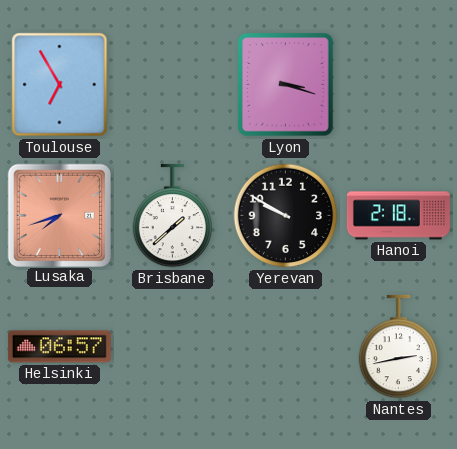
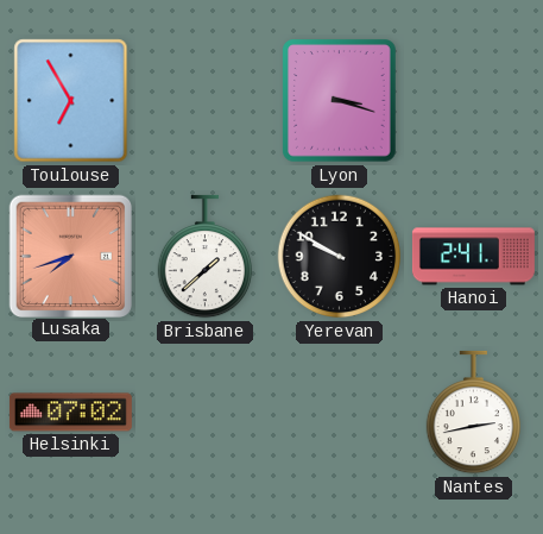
Hanoi: 2:18 -> 2:41
Helsinki: 06:57 -> 07:02
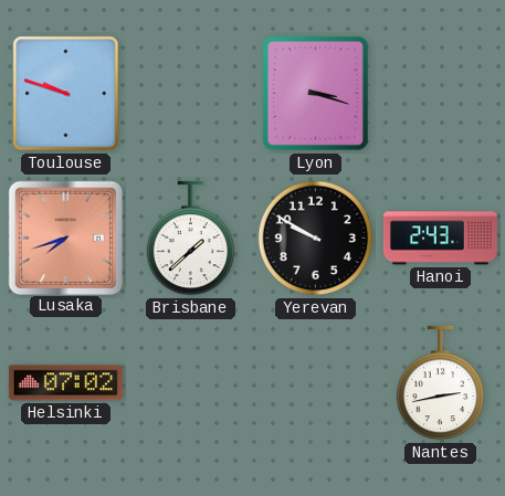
Toulouse: 6:55 -> 9:48
Hanoi: 2:41 -> 2:43
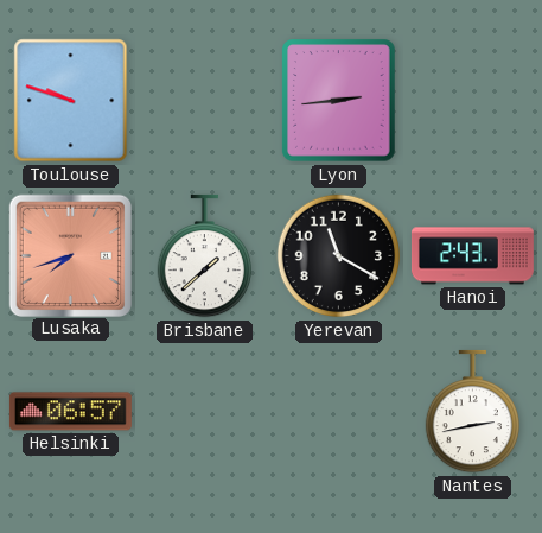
Lyon: 3:18 -> 2:44
Yerevan: 9:50 -> 11:20
Helsinki: 07:02 -> 06:57
